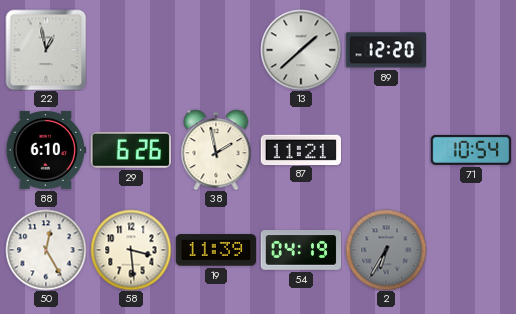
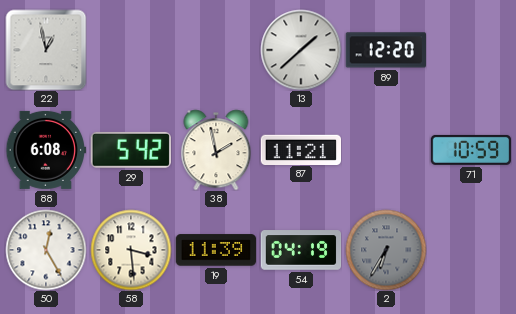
88: 6:10 -> 6:08
29: 6:26 -> 5:42
71: 10:54 -> 10:59
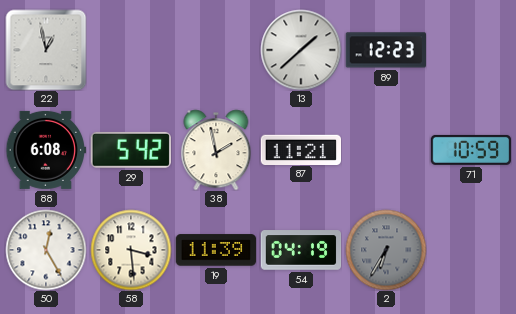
89: 12:20 -> 12:23
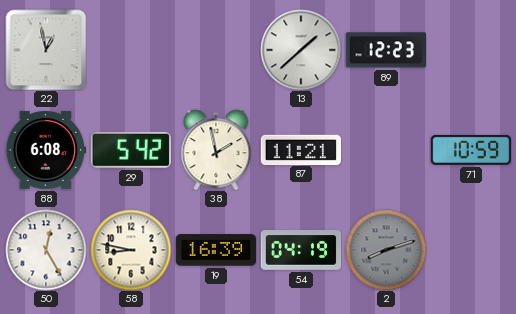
58: 3:29 -> 8:47
19: 11:39 -> 16:39
2: 6:35 -> 8:12
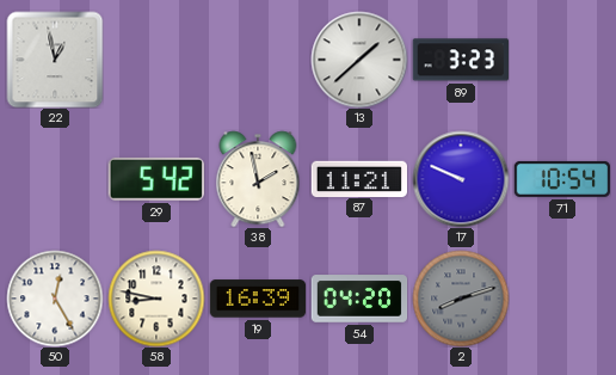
89: 12:23 -> 3:23
88: 6:08 -> none
17: none -> 9:49
71: 10:59 -> 10:54
54: 04:19 -> 04:20
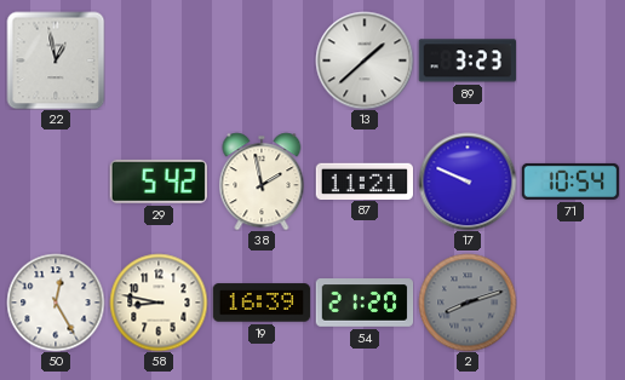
54: 04:20 -> 21:20
